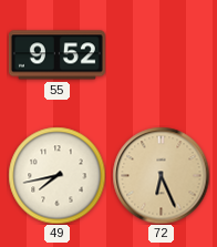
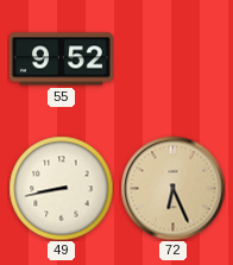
49: 7:43 -> 8:43
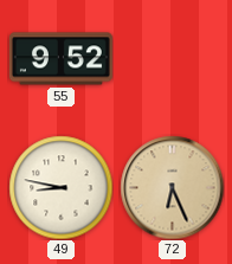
49: 8:43 -> 8:47
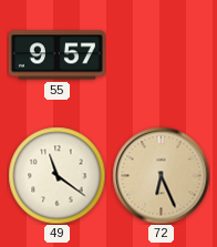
55: 9:52 -> 9:57
49: 8:47 -> 11:21
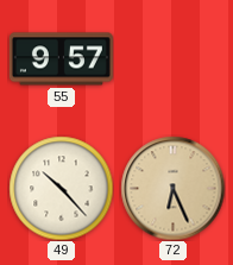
49: 11:21 -> 10:23
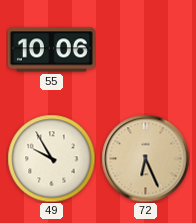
55: 9:57 -> 10:06
49: 10:23 -> 9:55
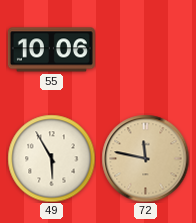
49: 9:55 -> 5:55
72: 6:26 -> 11:47
